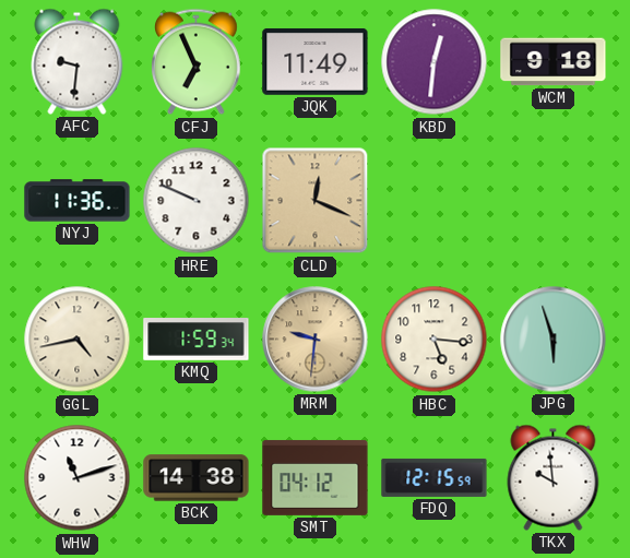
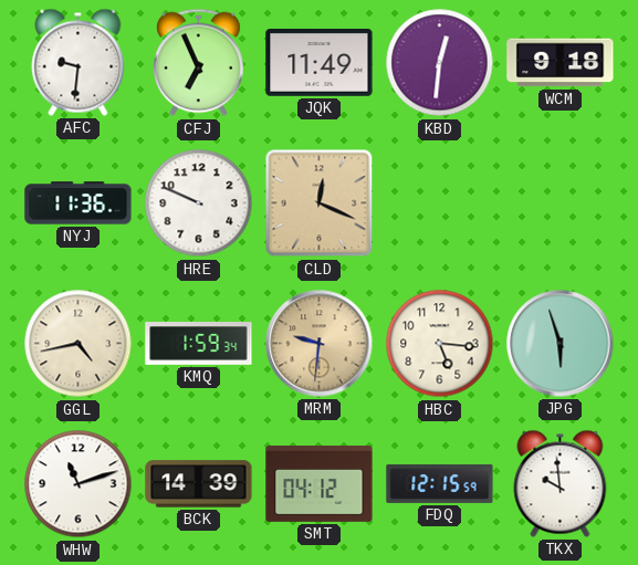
BCK: 14:38 -> 14:39
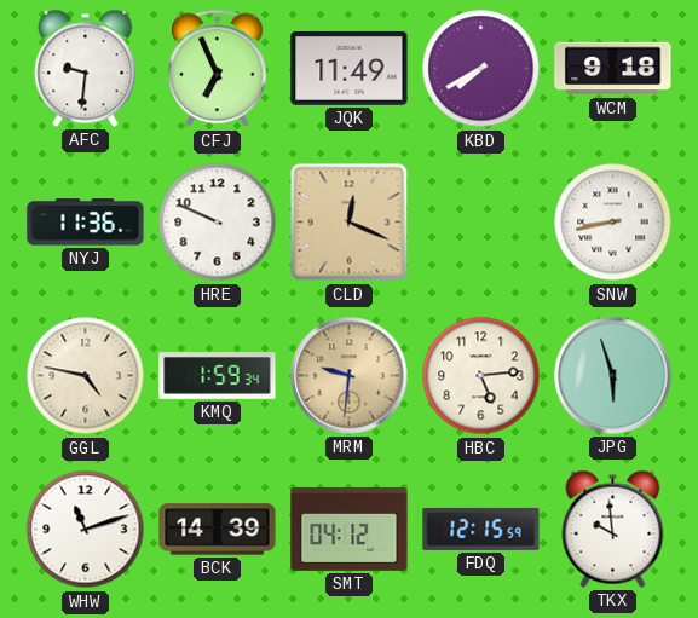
KBD: 12:31 -> 7:40
SNW: none -> 8:43
GGL: 4:43 -> 4:47
HBC: 5:16 -> 5:14
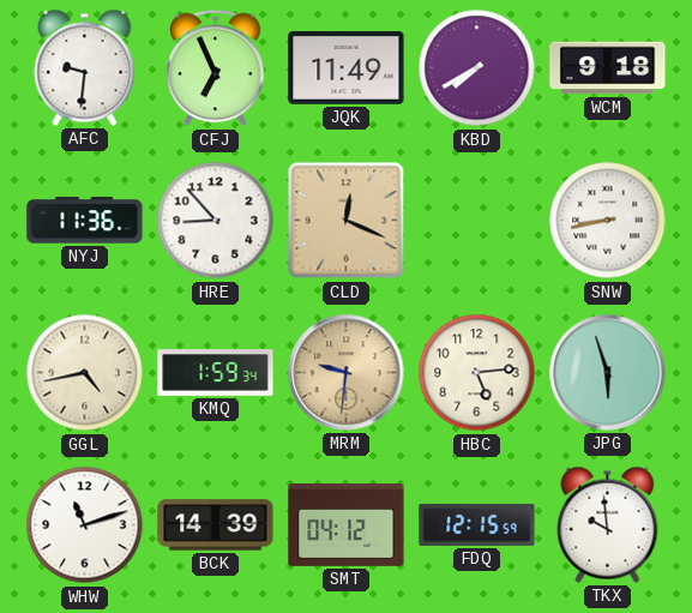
HRE: 9:49 -> 8:53
GGL: 4:47 -> 4:43
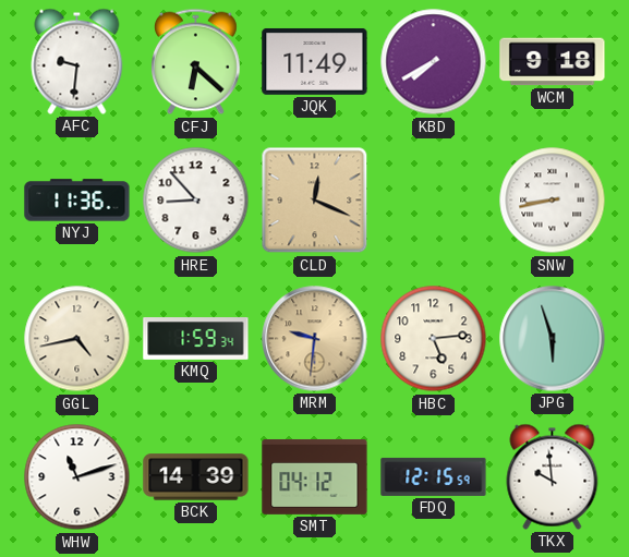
CFJ: 6:56 -> 6:22
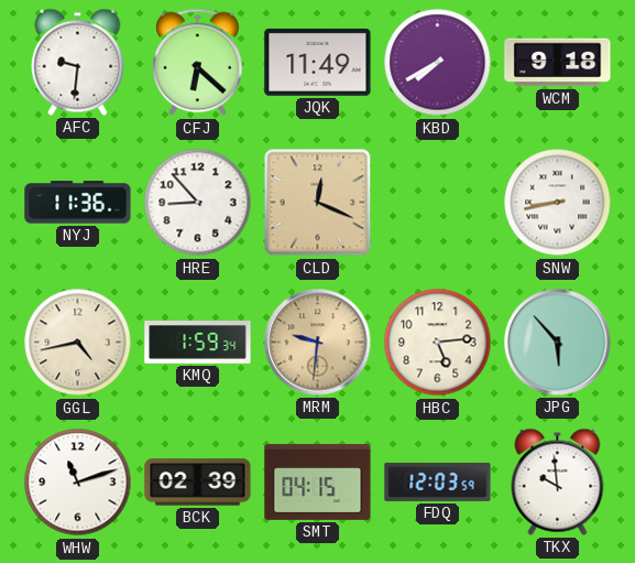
JPG: 5:57 -> 5:53
BCK: 14:39 -> 02:39
SMT: 04:12 -> 04:15
FDQ: 12:15 -> 12:03
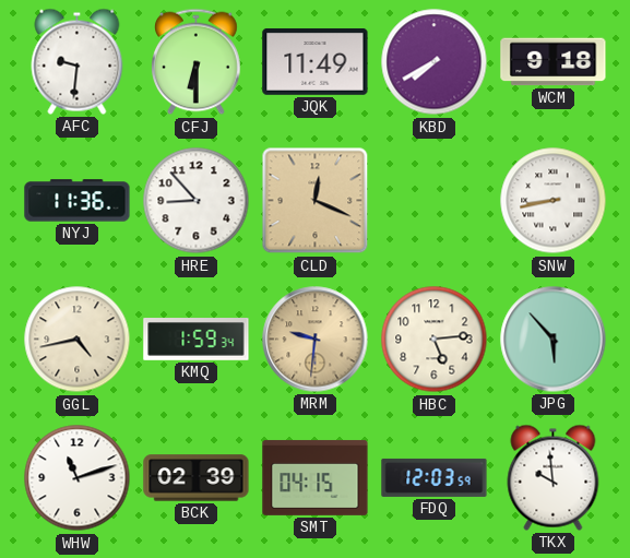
CFJ: 6:22 -> 6:30
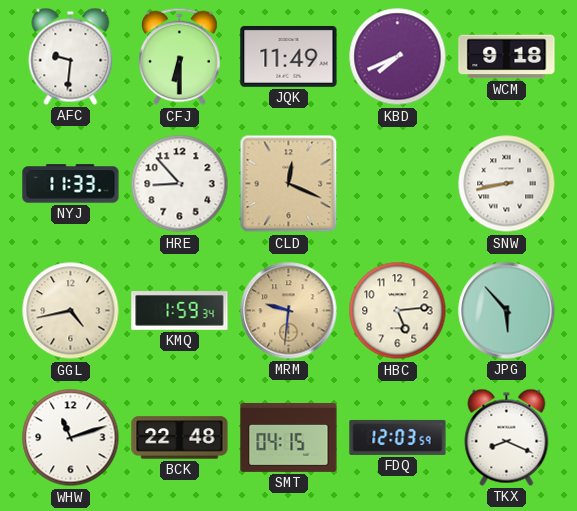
KBD: 7:40 -> 7:41
NYJ: 11:36 -> 11:33
BCK: 02:39 -> 22:48
TKX: 9:59 -> 8:19
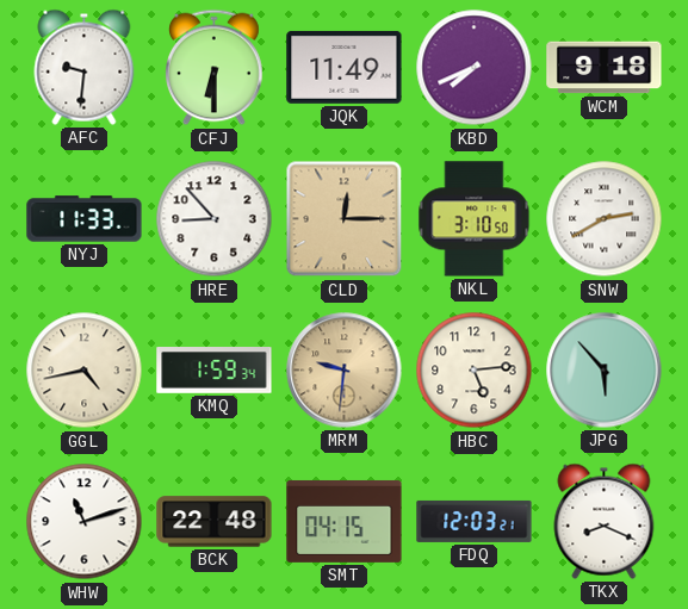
CLD: 12:19 -> 12:15
NKL: none -> 3:10
SNW: 8:43 -> 2:40
FDQ: 12:03:59 -> 12:03:21
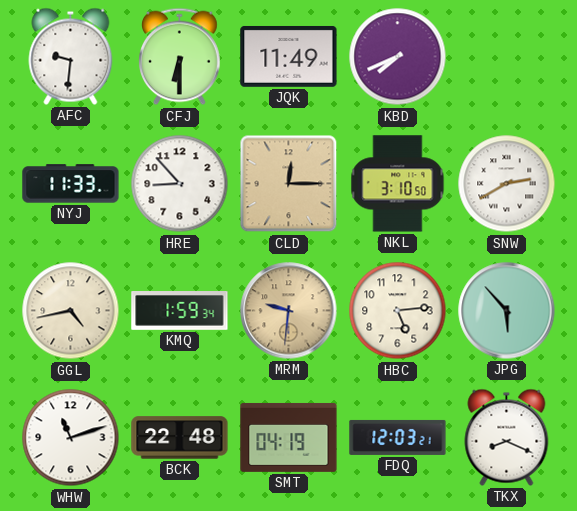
WCM: 9:18 -> none
SMT: 04:15 -> 04:19
